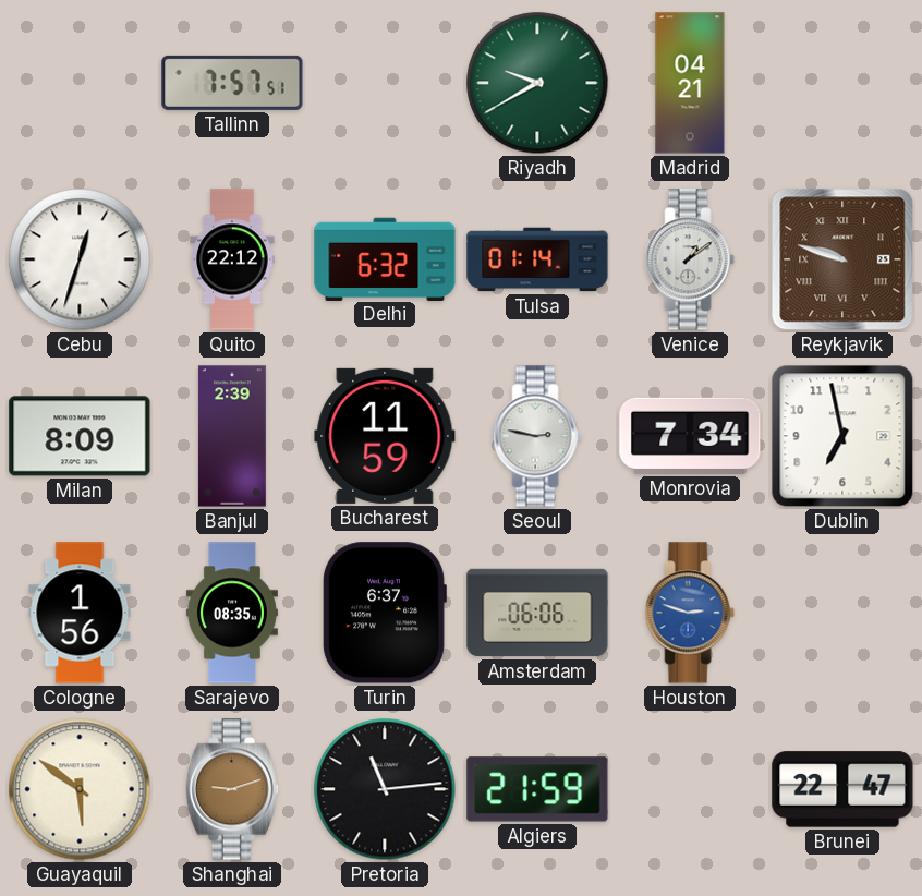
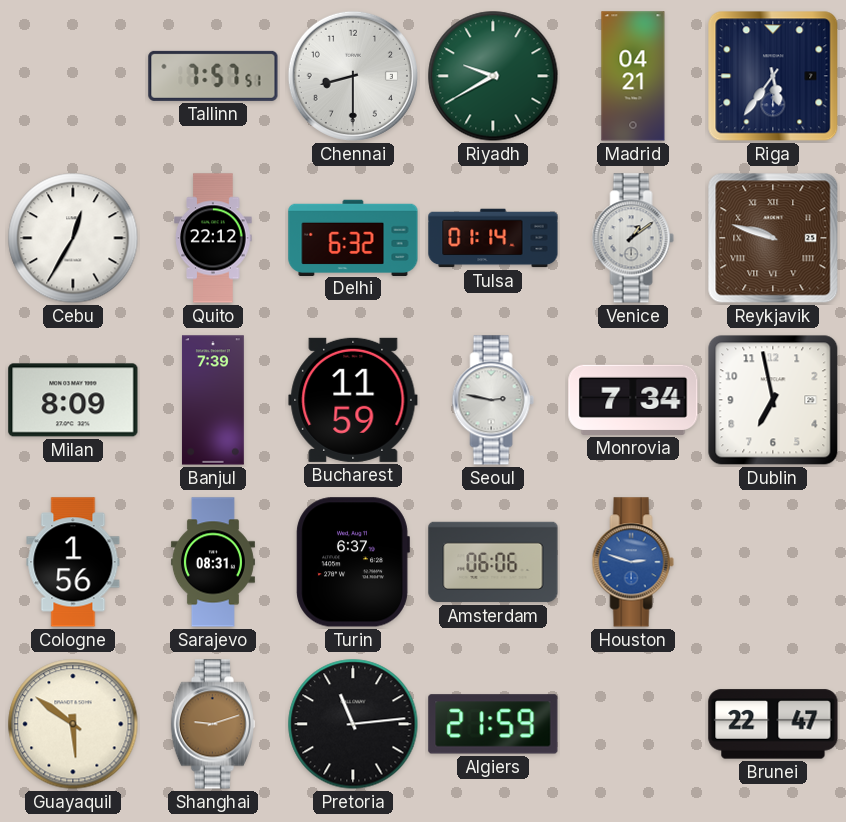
Chennai: none -> 8:30
Riga: none -> 5:36
Cebu: 12:33 -> 12:35
Banjul: 2:39 -> 7:39
Sarajevo: 08:35 -> 08:31
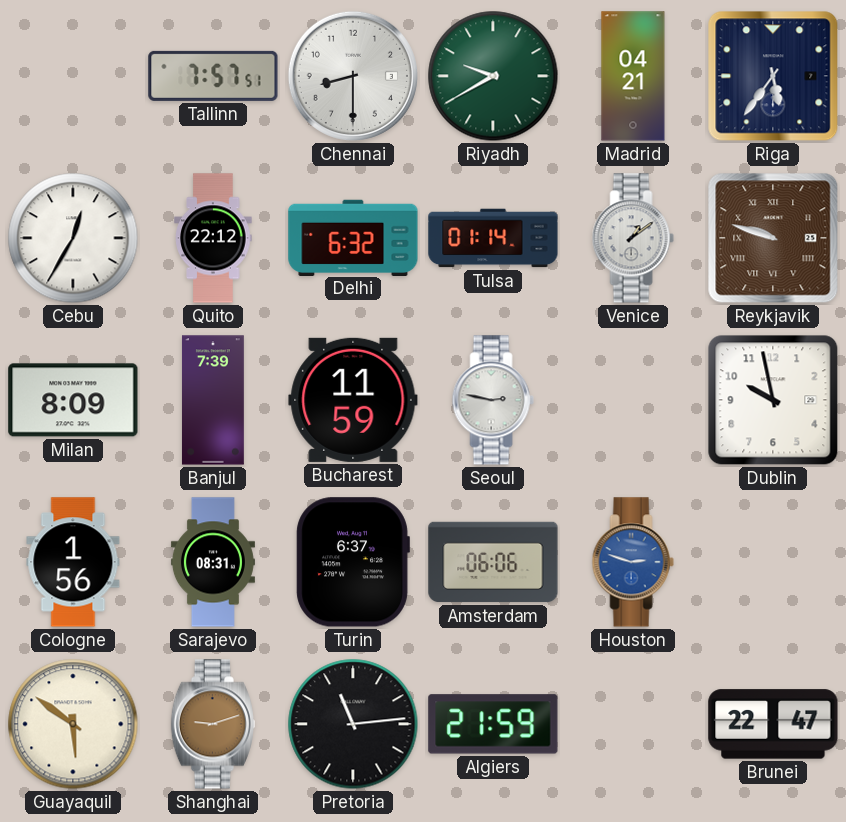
Monrovia: 7:34 -> none
Dublin: 6:58 -> 9:58
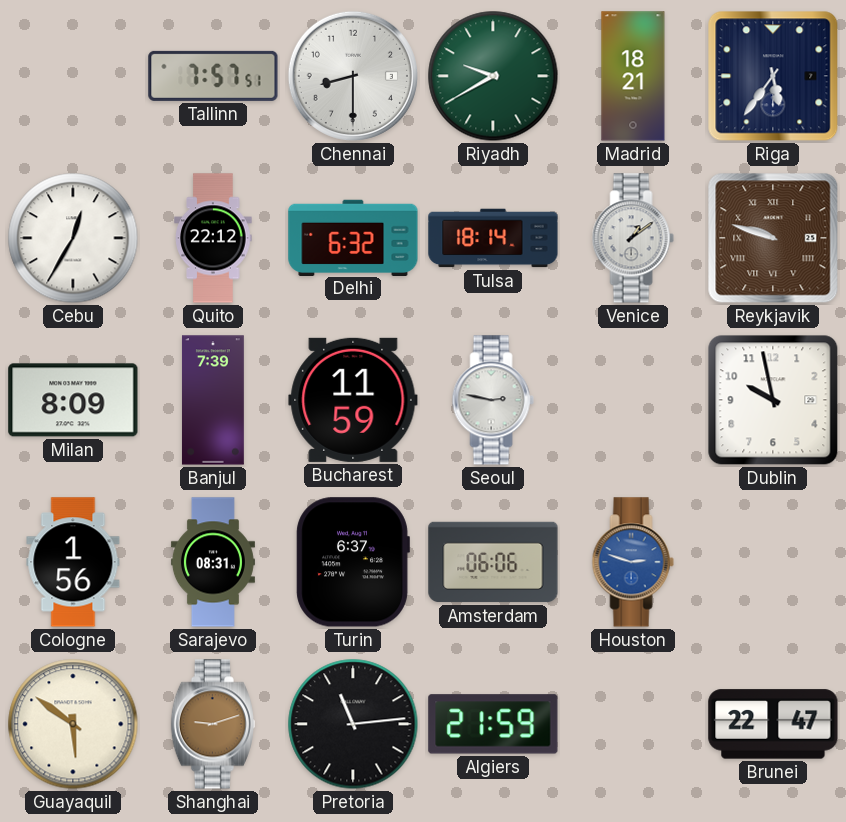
Madrid: 04:21 -> 18:21
Tulsa: 01:14 -> 18:14
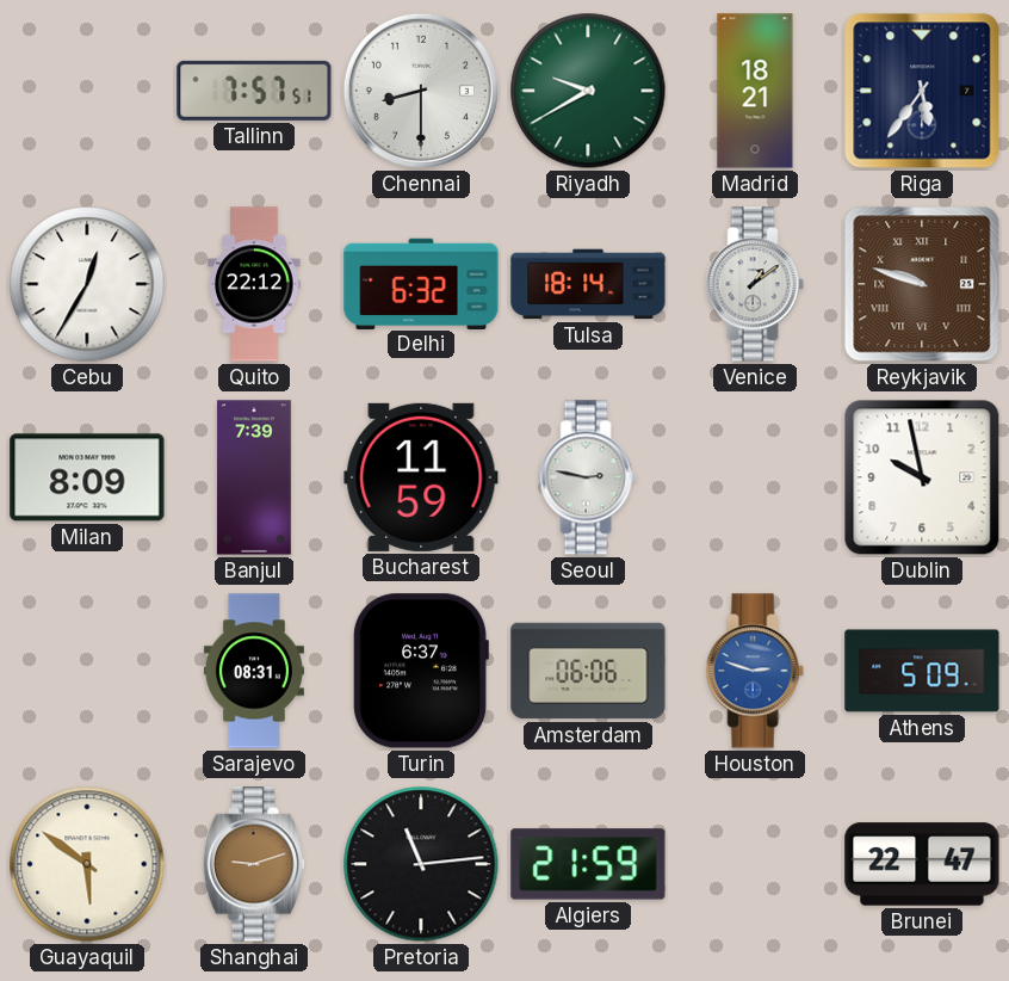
Cologne: 1:56 -> none
Athens: none -> 5:09
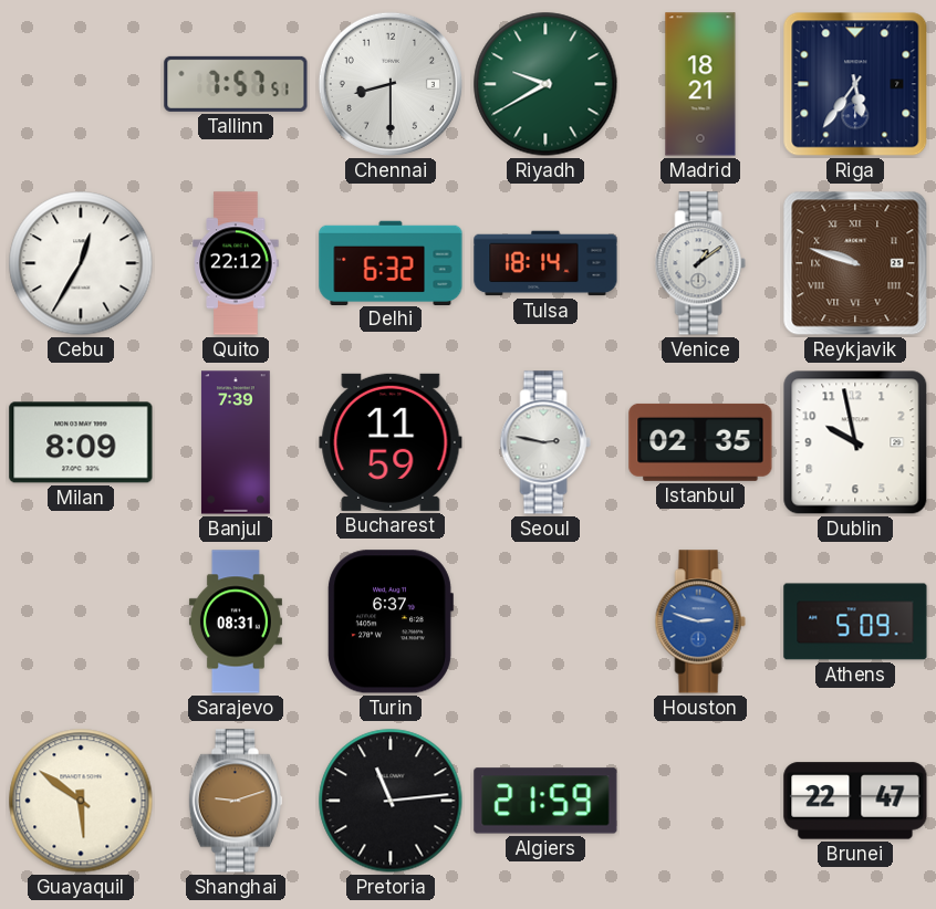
Istanbul: none -> 02:35
Amsterdam: 06:06 -> none
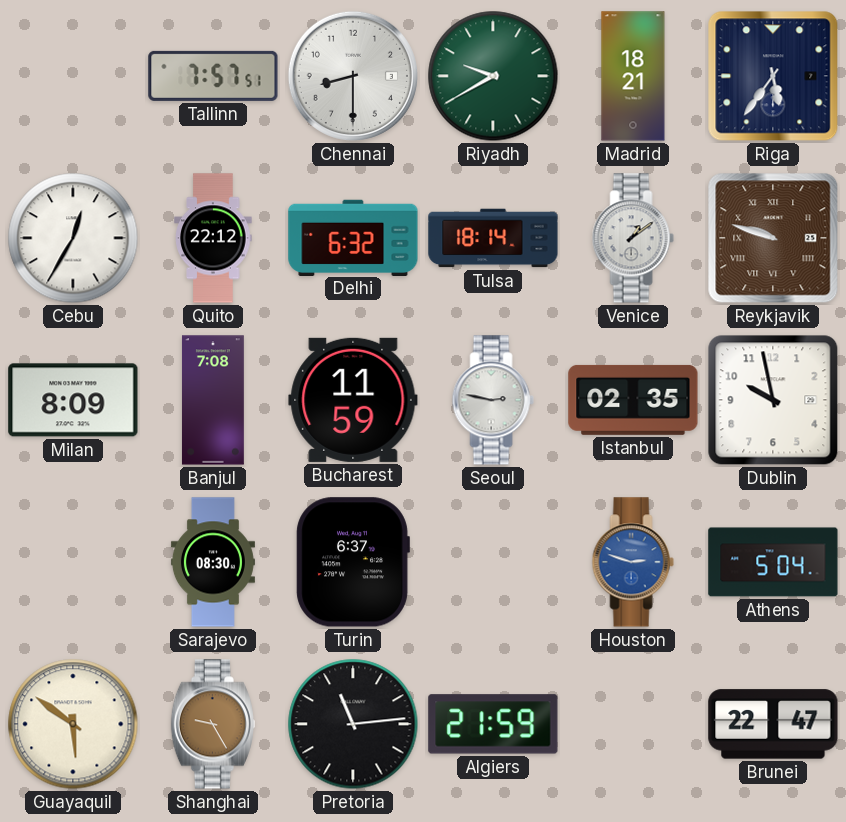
Banjul: 7:39 -> 7:08
Sarajevo: 08:31 -> 08:30
Athens: 5:09 -> 5:04
Shanghai: 9:12 -> 9:25
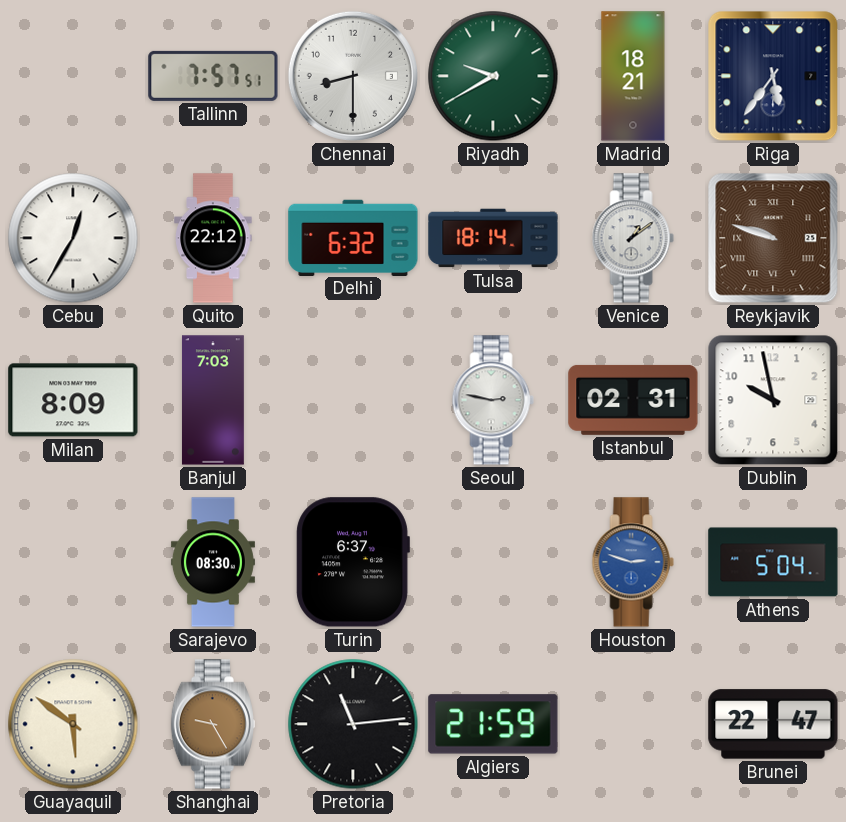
Banjul: 7:08 -> 7:03
Bucharest: 11:59 -> none
Istanbul: 02:35 -> 02:31
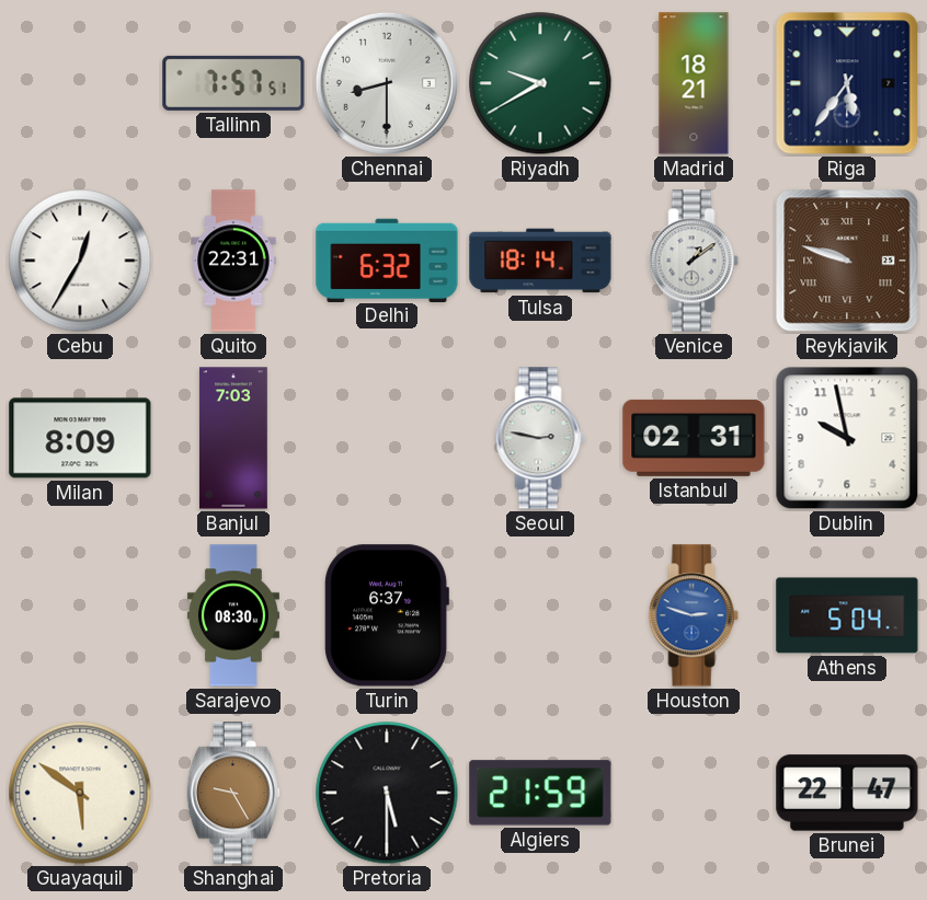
Quito: 22:12 -> 22:31
Pretoria: 11:14 -> 5:30
